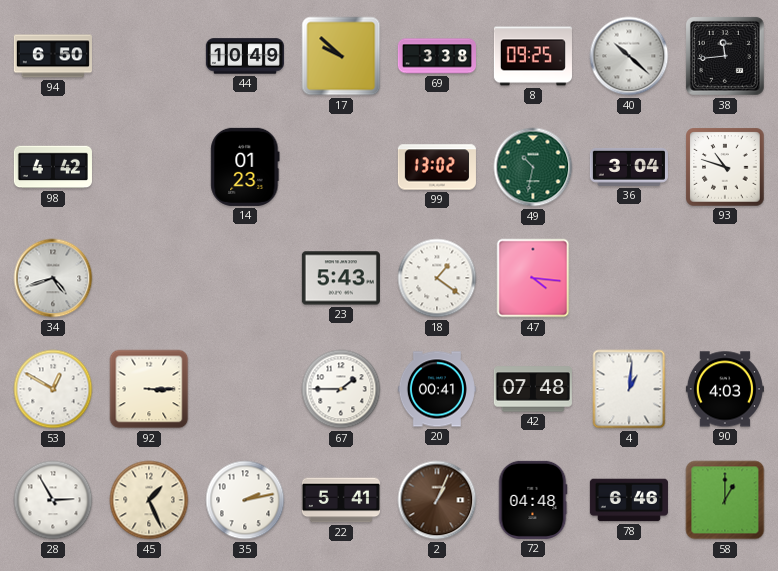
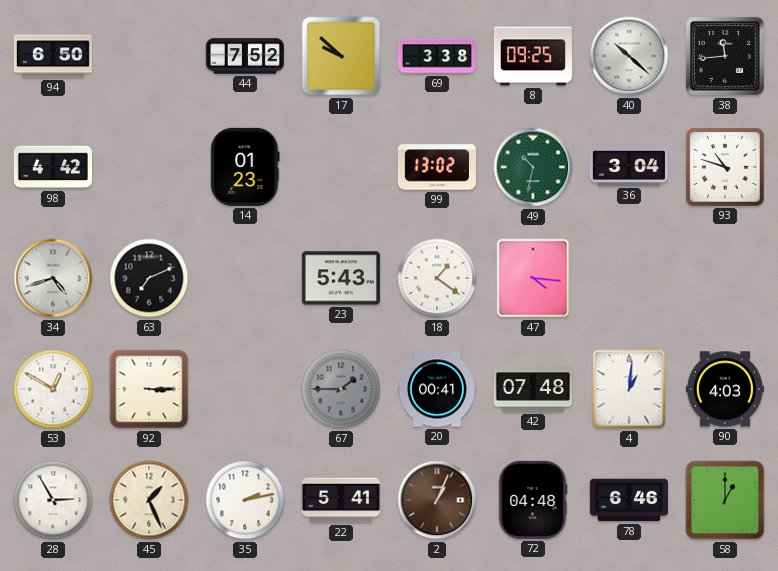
44: 10:49 -> 7:52
63: none -> 7:11
67 dial: white -> grey
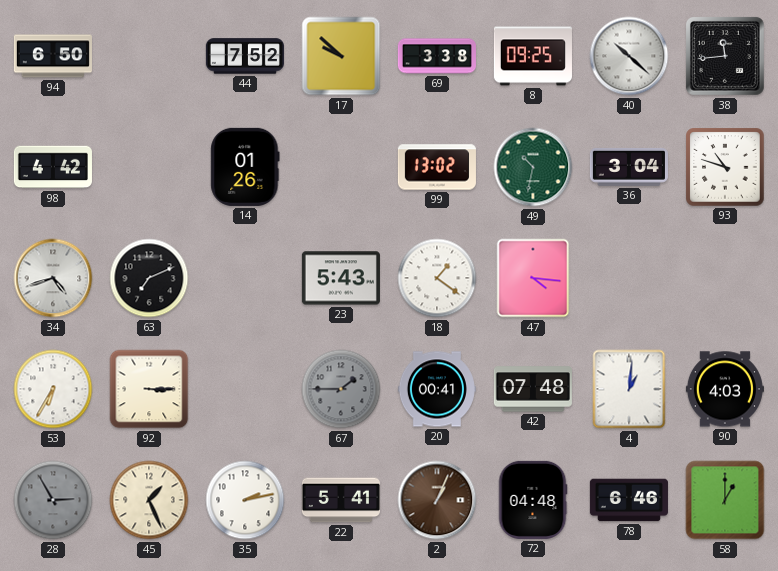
14: 01:23 -> 01:26
53: 12:50 -> 6:35
28 dial: white -> grey
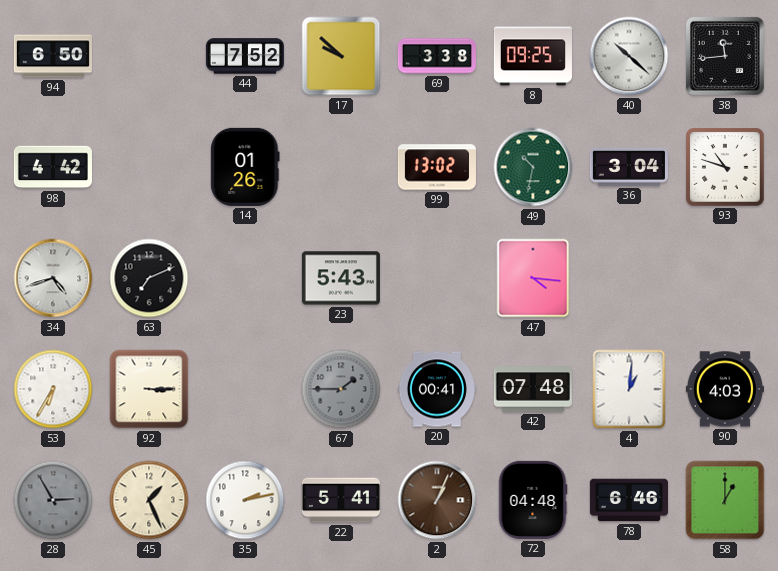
18: 1:21 -> none
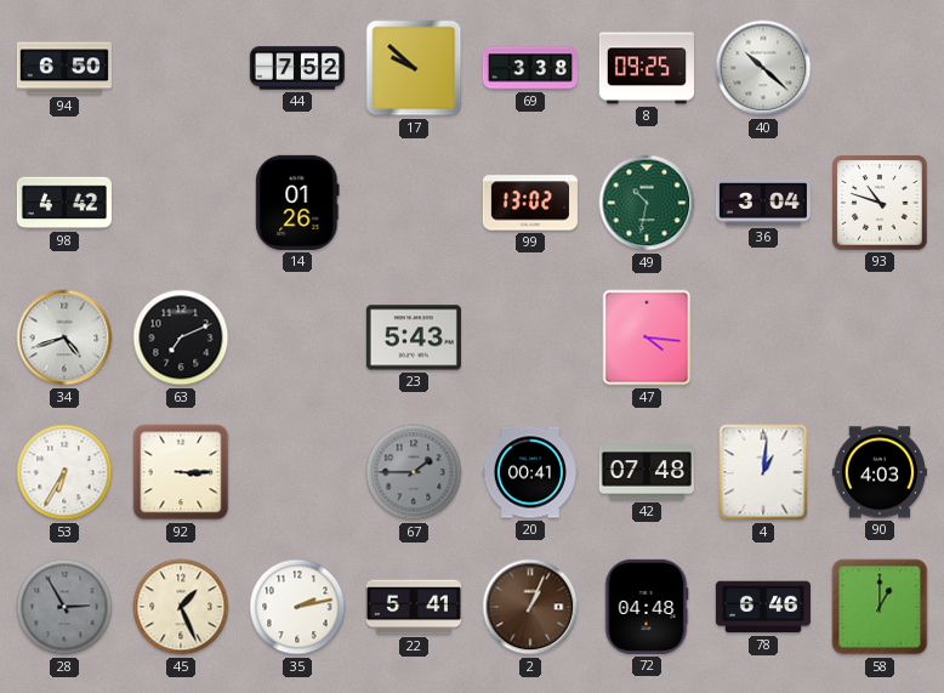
38: 11:44 -> none
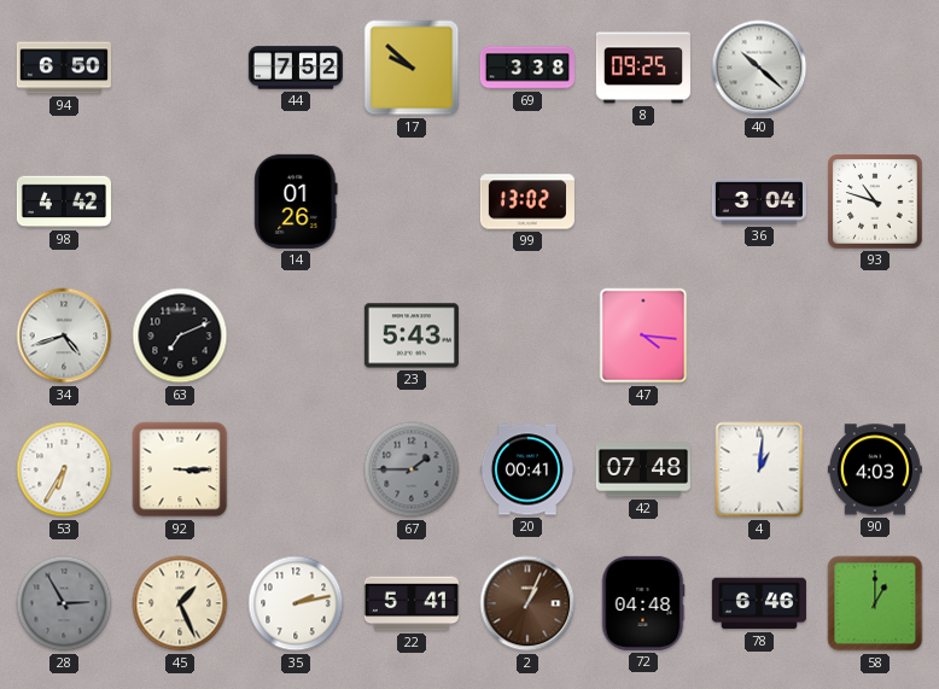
49: 10:32 -> none
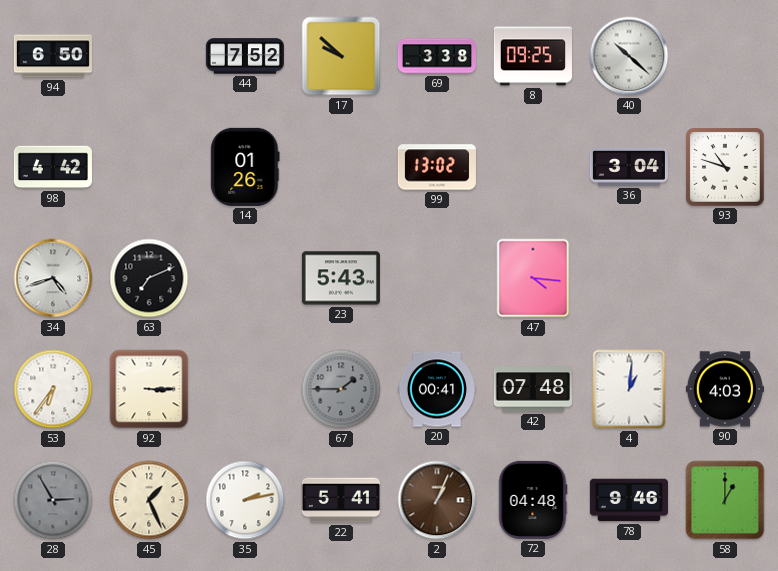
53: 6:35 -> 6:36
78: 6:46 -> 9:46
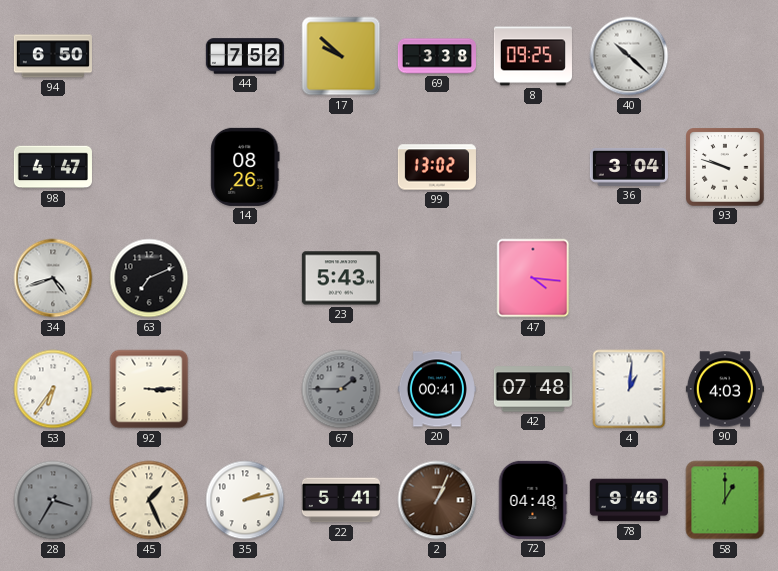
98: 4:42 -> 4:47
14: 01:26 -> 08:26
93: 10:48 -> 9:48
28: 2:55 -> 3:35
